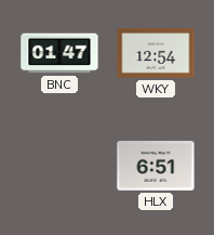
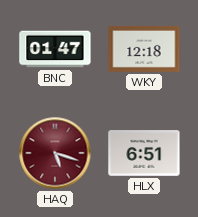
WKY: 12:54 -> 12:18
HAQ: none -> 5:18
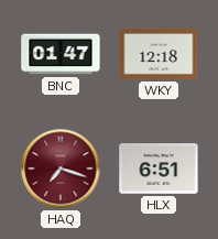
HAQ: 5:18 -> 7:18
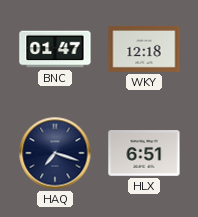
HAQ dial: burgundy -> navy
